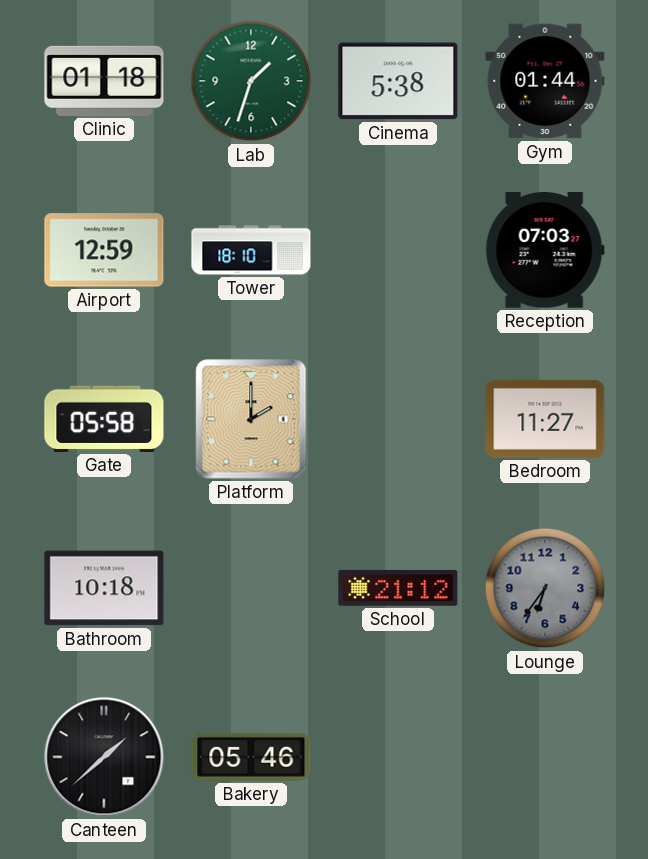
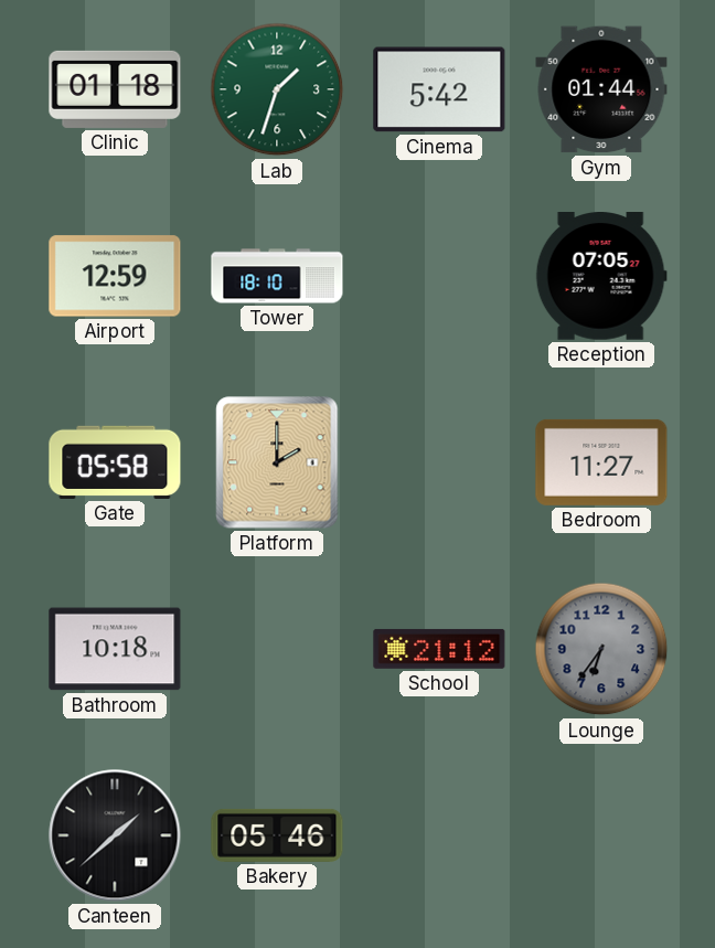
Cinema: 5:38 -> 5:42
Reception: 07:03 -> 07:05
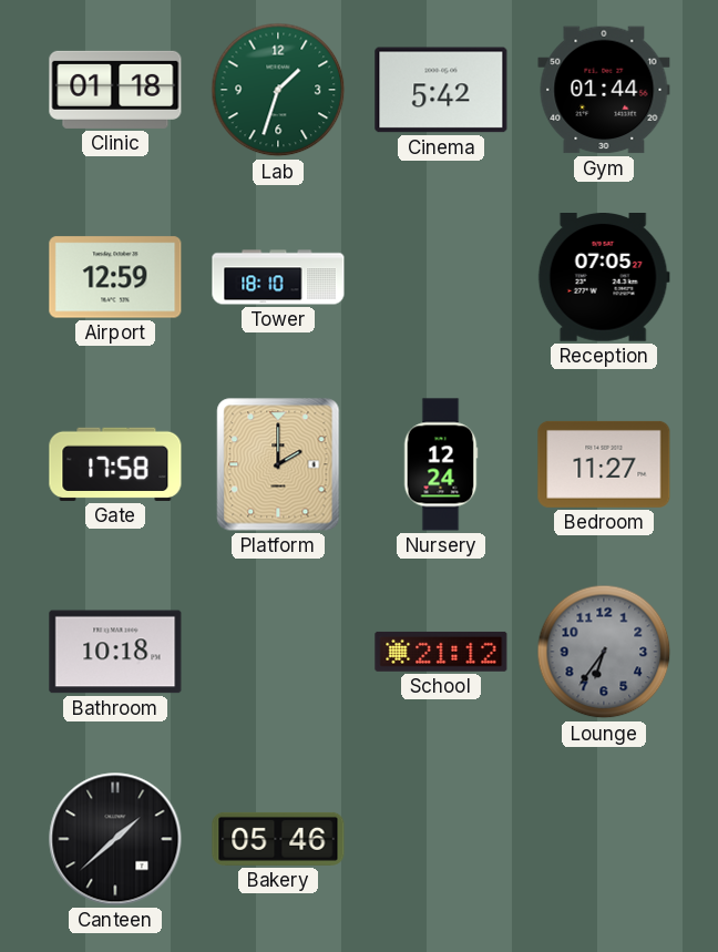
Gate: 05:58 -> 17:58
Nursery: none -> 12:24
